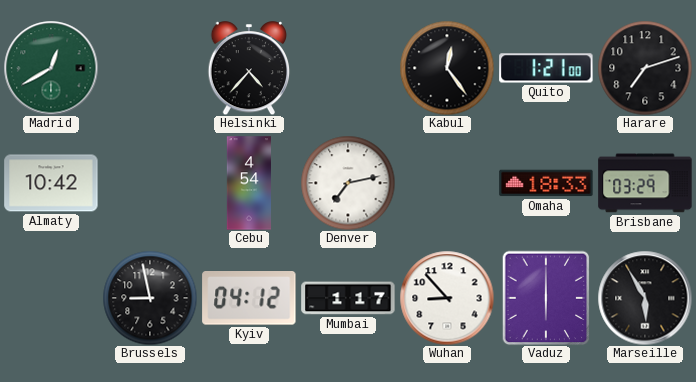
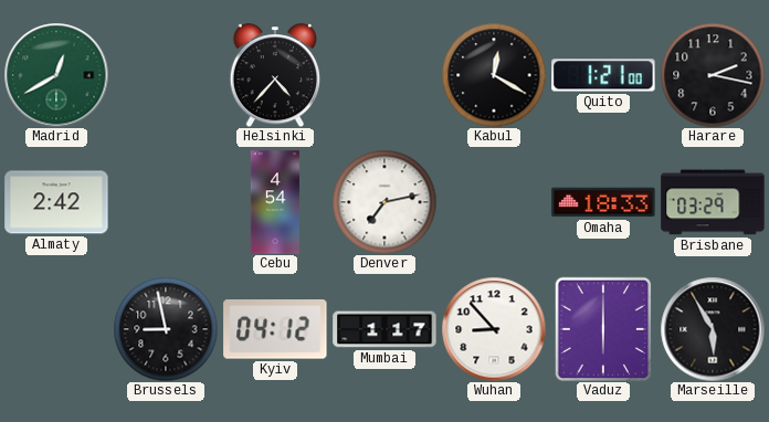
Kabul: 12:24 -> 12:20
Harare: 7:12 -> 2:17
Almaty: 10:42 -> 2:42
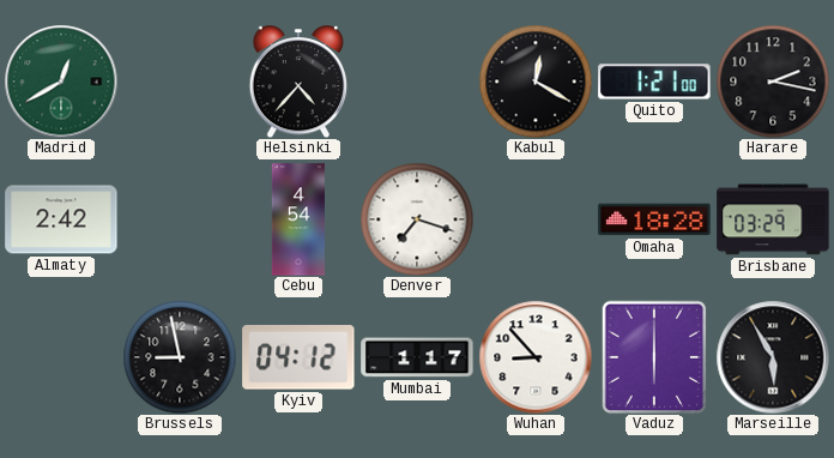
Denver: 7:13 -> 7:18
Omaha: 18:33 -> 18:28
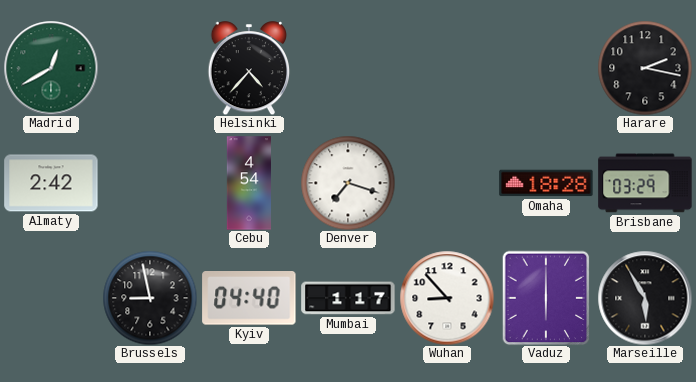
Kabul: 12:20 -> none
Quito: 1:21 -> none
Kyiv: 04:12 -> 04:40
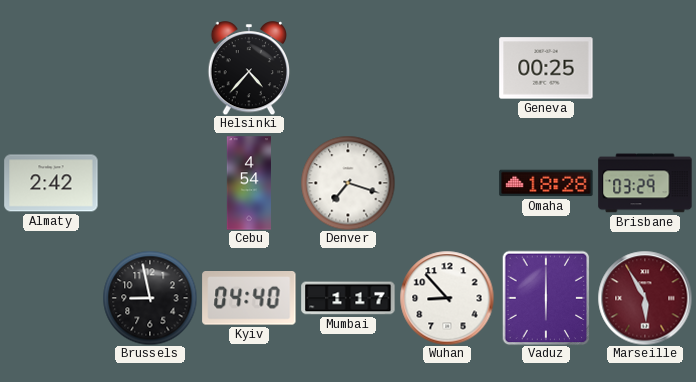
Madrid: 12:40 -> none
Geneva: none -> 00:25
Harare: 2:17 -> none
Marseille dial: black -> burgundy
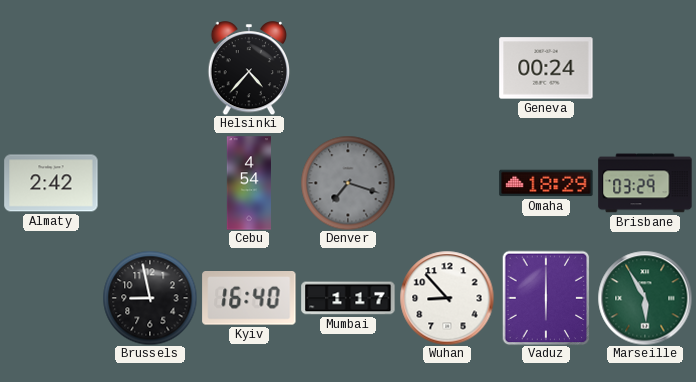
Geneva: 00:25 -> 00:24
Denver dial: white -> grey
Omaha: 18:28 -> 18:29
Kyiv: 04:40 -> 16:40
Marseille dial: burgundy -> green
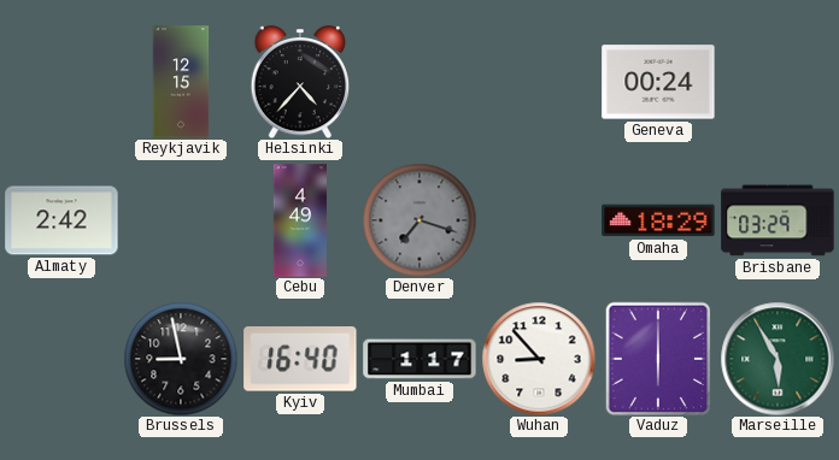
Reykjavik: none -> 12:15
Cebu: 4:54 -> 4:49
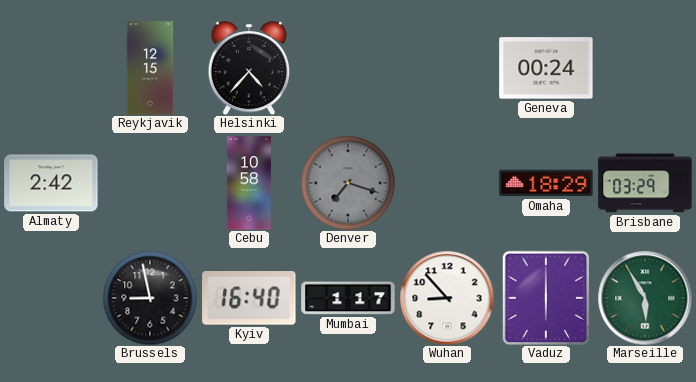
Cebu: 4:49 -> 10:58
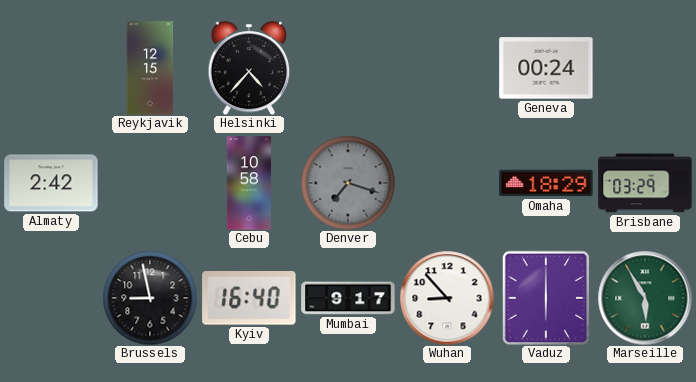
Mumbai: 1:17 -> 9:17
